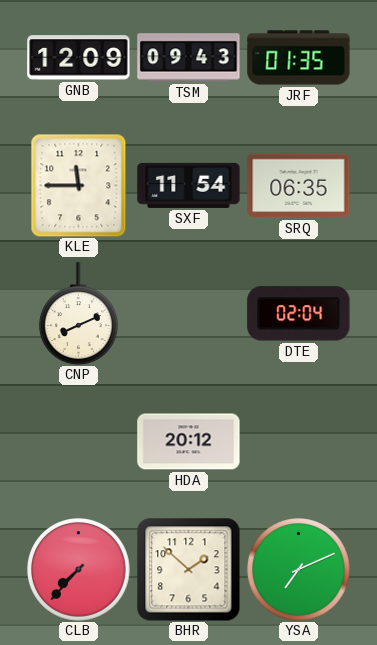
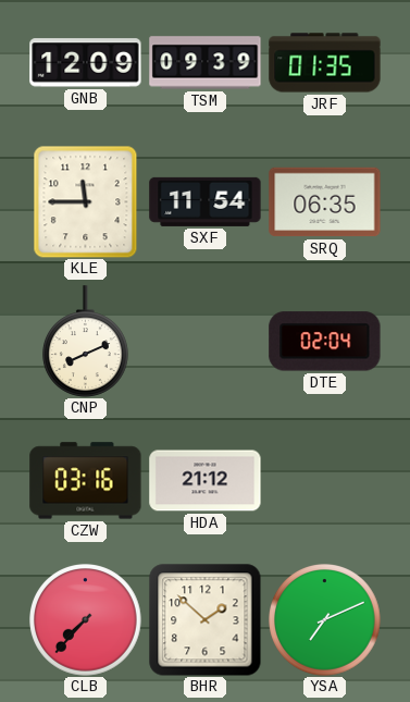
TSM: 09:43 -> 09:39
CZW: none -> 03:16
HDA: 20:12 -> 21:12
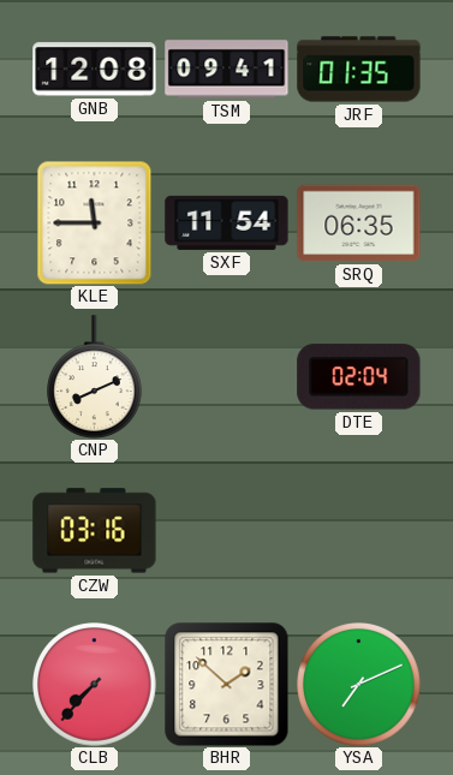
GNB: 12:09 -> 12:08
TSM: 09:39 -> 09:41
HDA: 21:12 -> none
